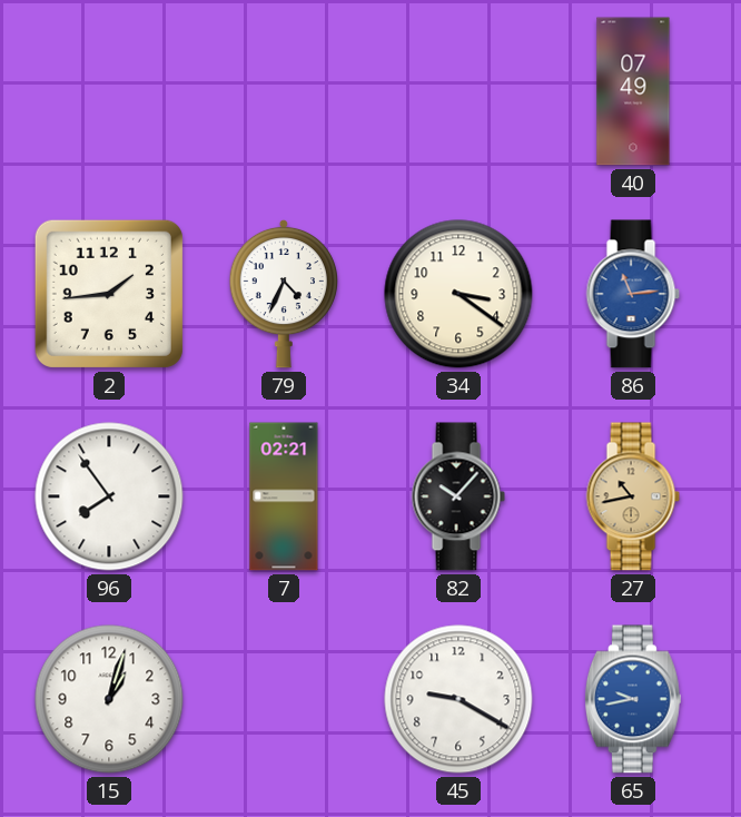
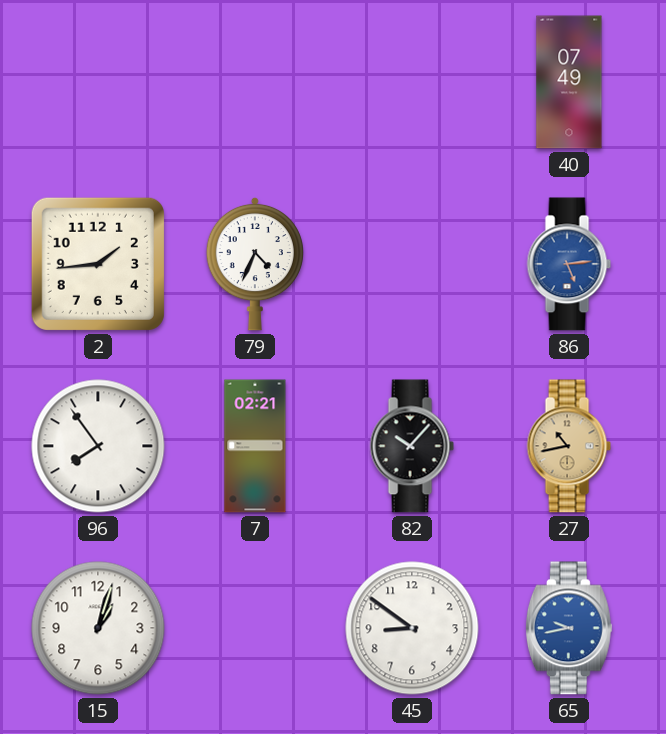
34: 3:21 -> none
86: 11:14 -> 5:14
45: 9:20 -> 8:51
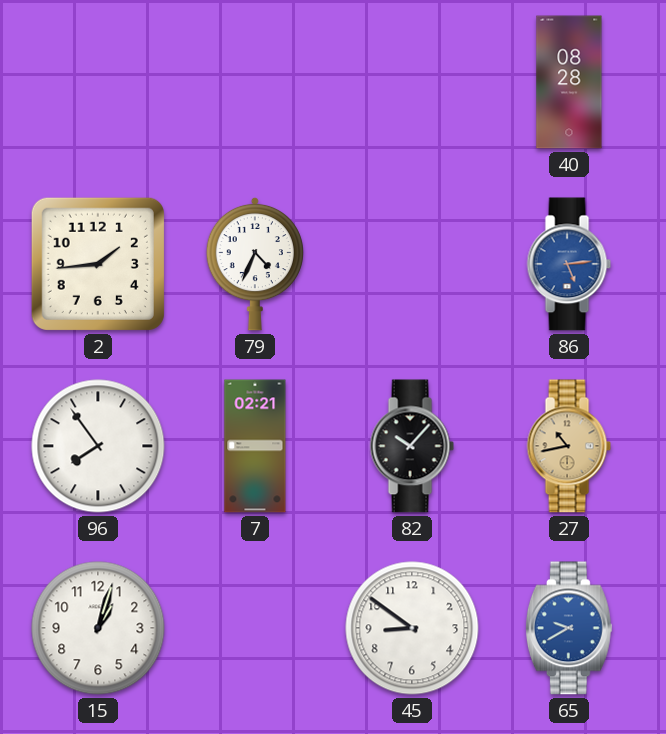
40: 07:49 -> 08:28
65: 9:43 -> 9:40
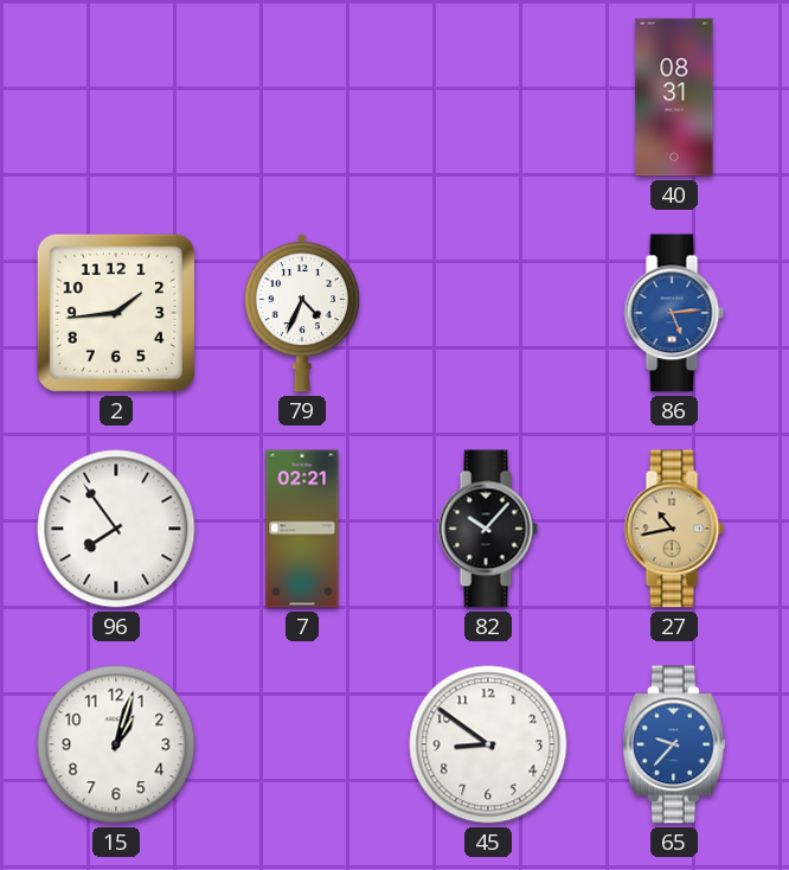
40: 08:28 -> 08:31
65: 9:40 -> 9:37
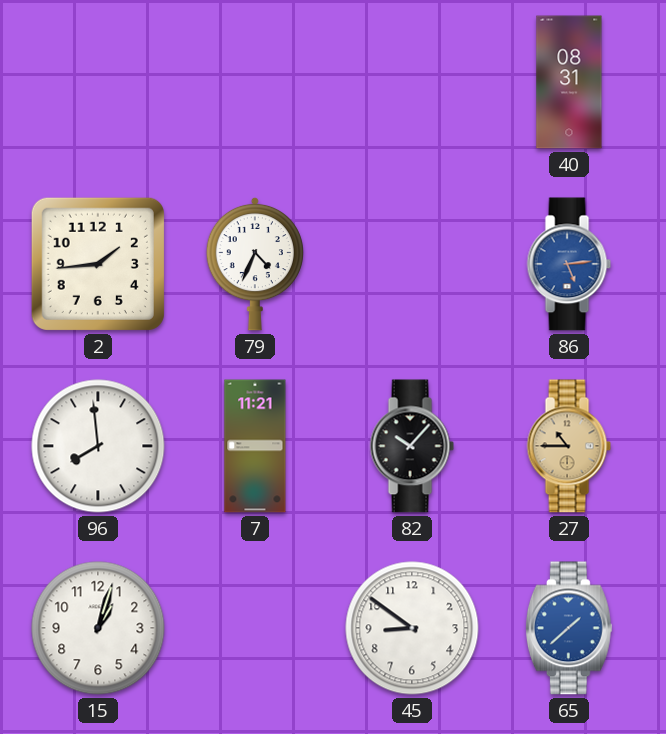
96: 7:54 -> 7:59
7: 02:21 -> 11:21
27: 10:43 -> 10:45
65: 9:37 -> 1:38
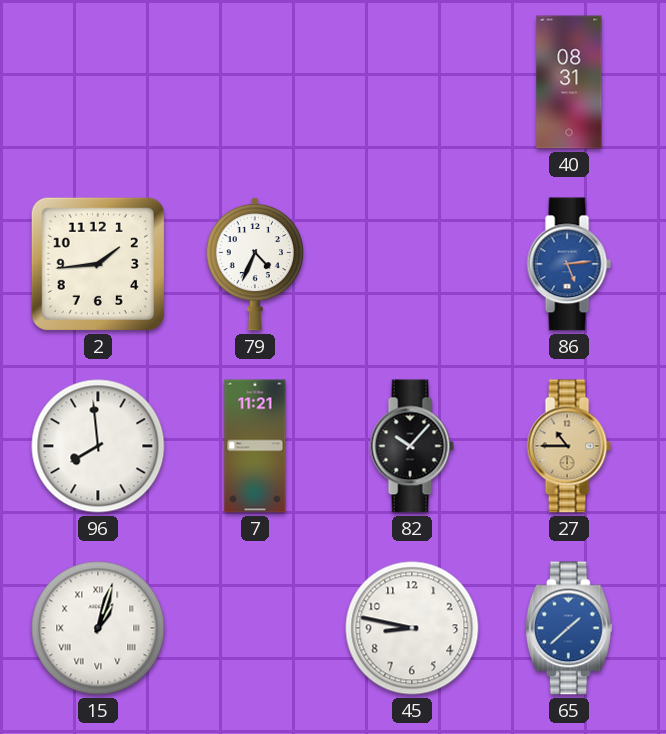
15 numerals: Arabic -> Roman
45: 8:51 -> 8:47
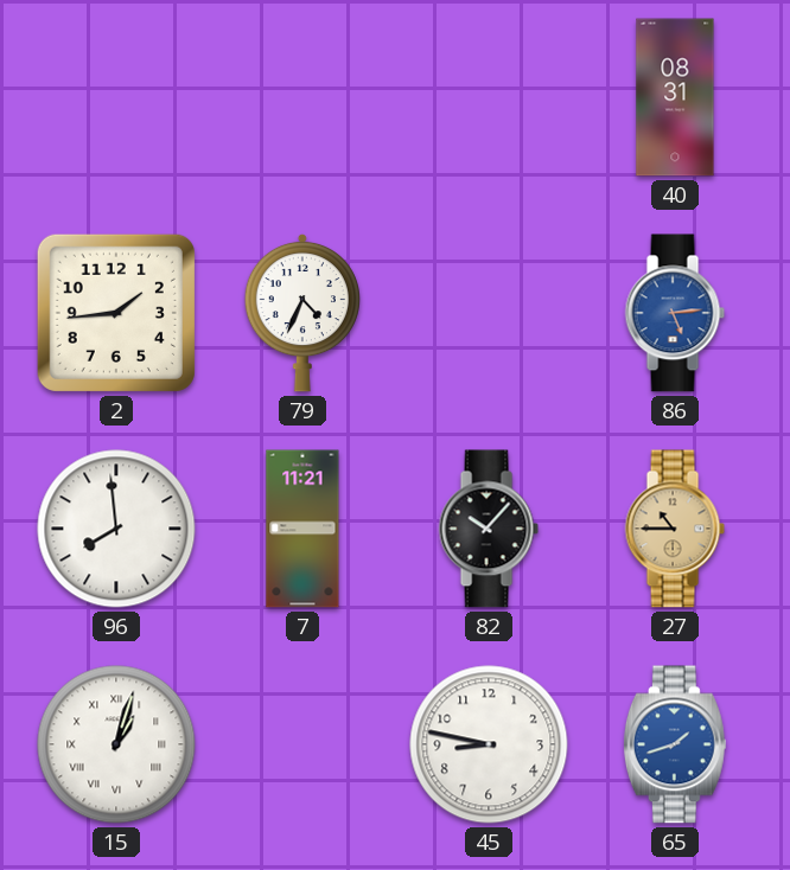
65: 1:38 -> 1:42
